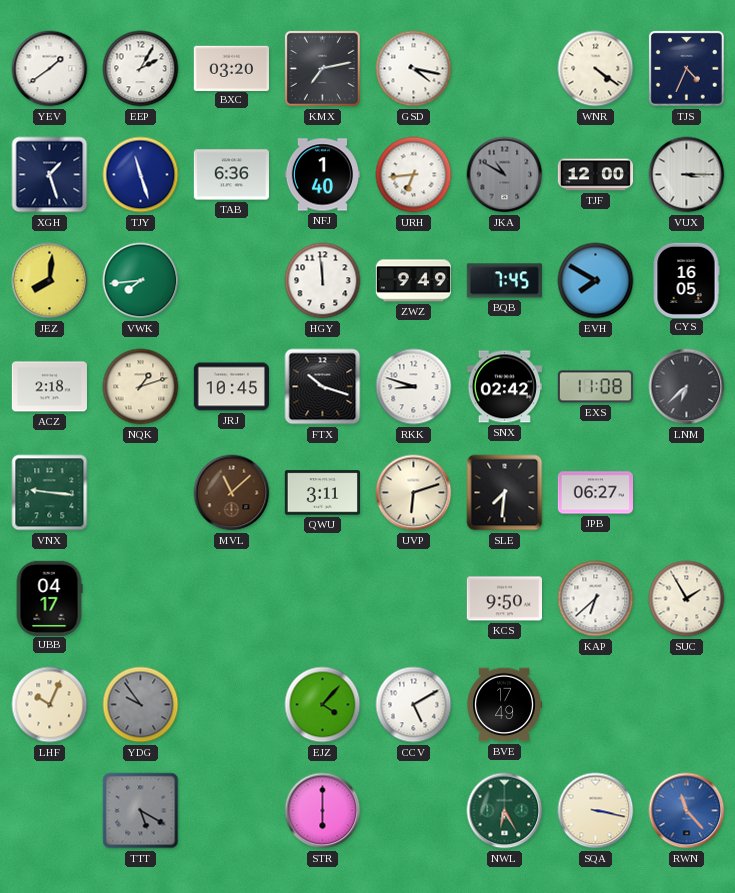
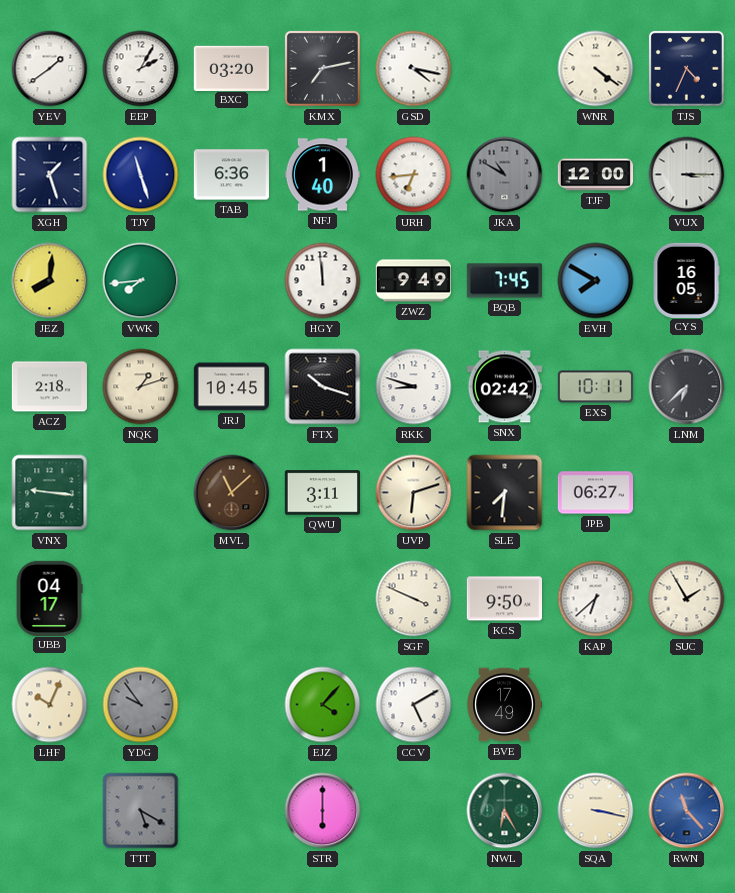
EXS: 11:08 -> 10:11
SGF: none -> 3:49
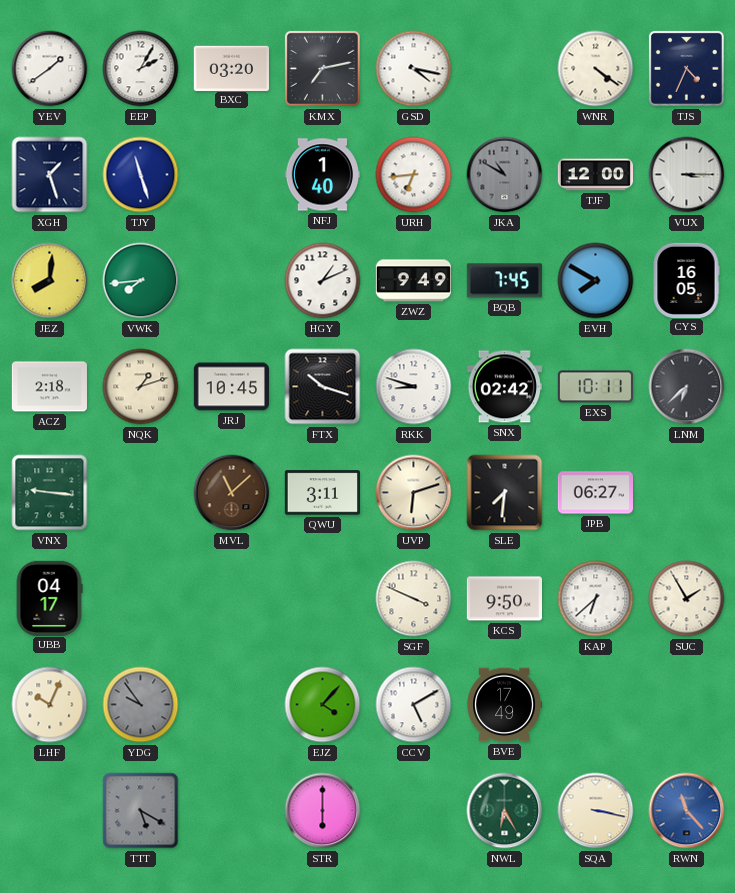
TAB: 6:36 -> none
HGY: 11:59 -> 1:11
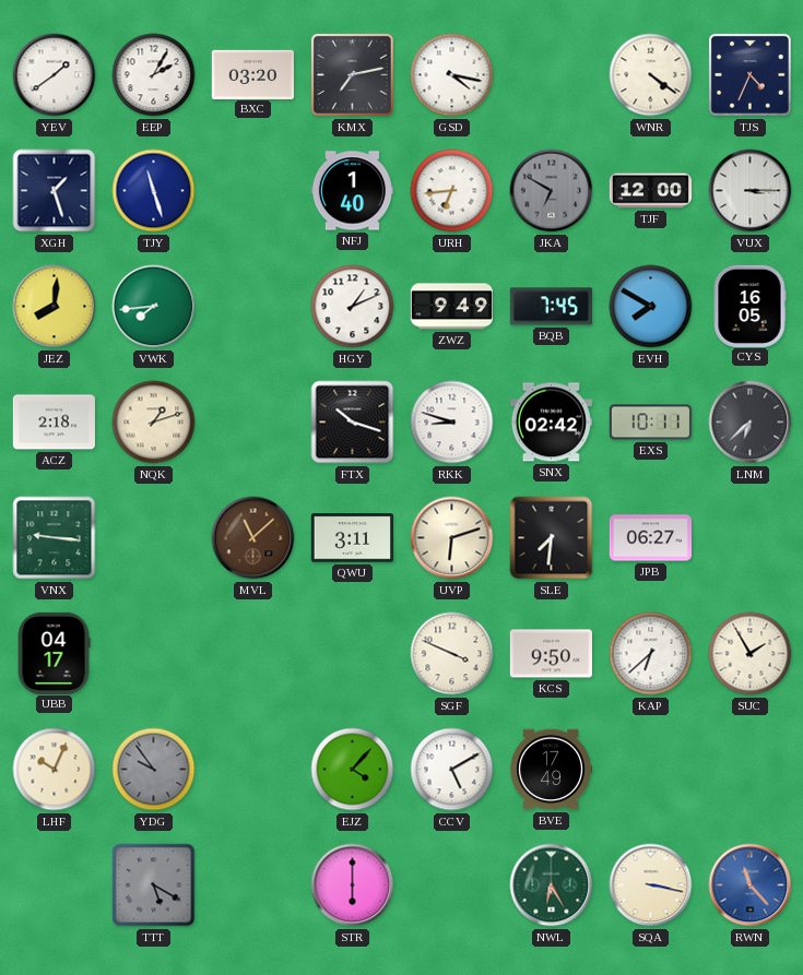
JKA: 10:50 -> 6:50
JRJ: 10:45 -> none
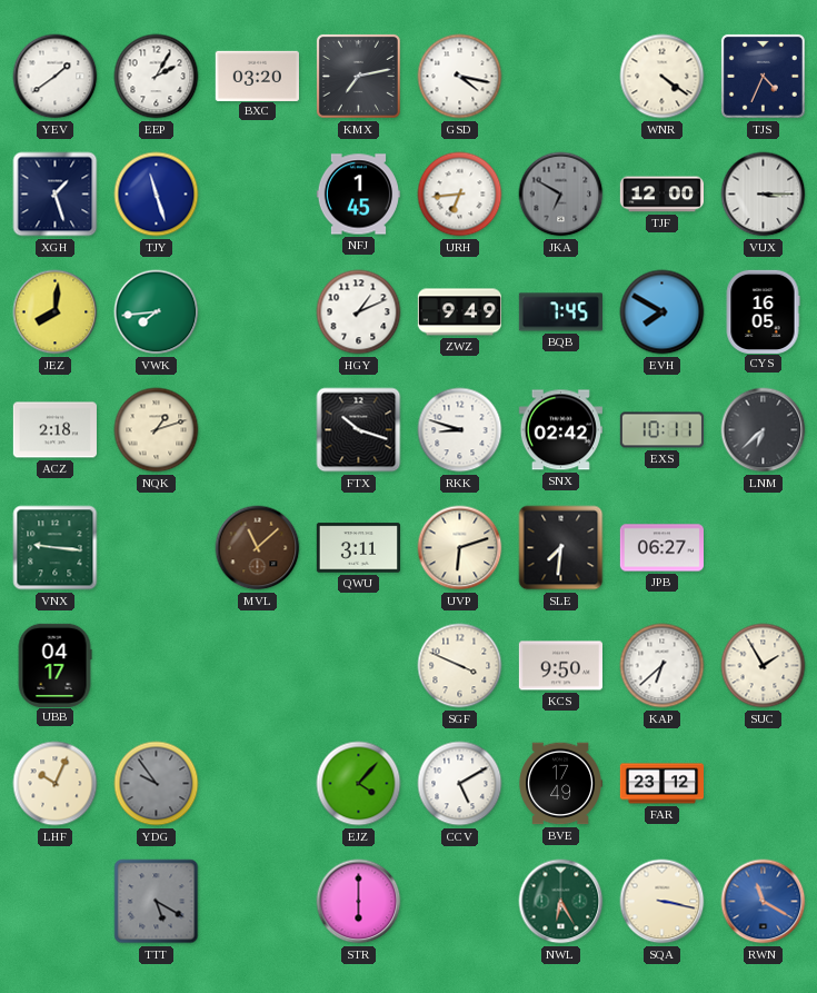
NFJ: 1:40 -> 1:45
FAR: none -> 23:12
RWN: 11:23 -> 11:20
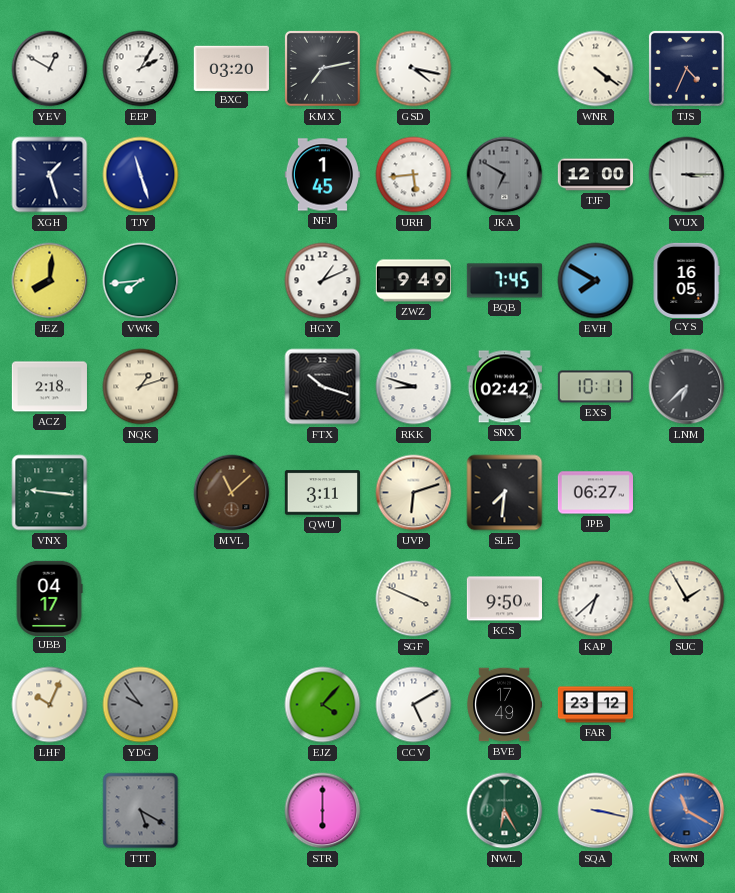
YEV: 1:39 -> 12:50
URH: 6:44 -> 5:44
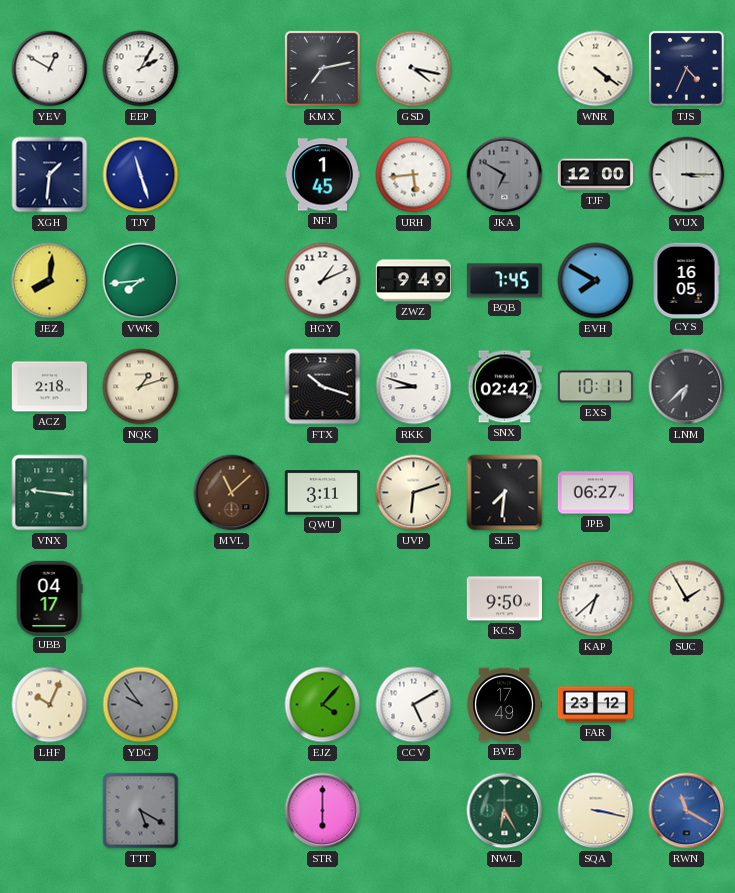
BXC: 03:20 -> none
XGH: 1:27 -> 1:31
SGF: 3:49 -> none
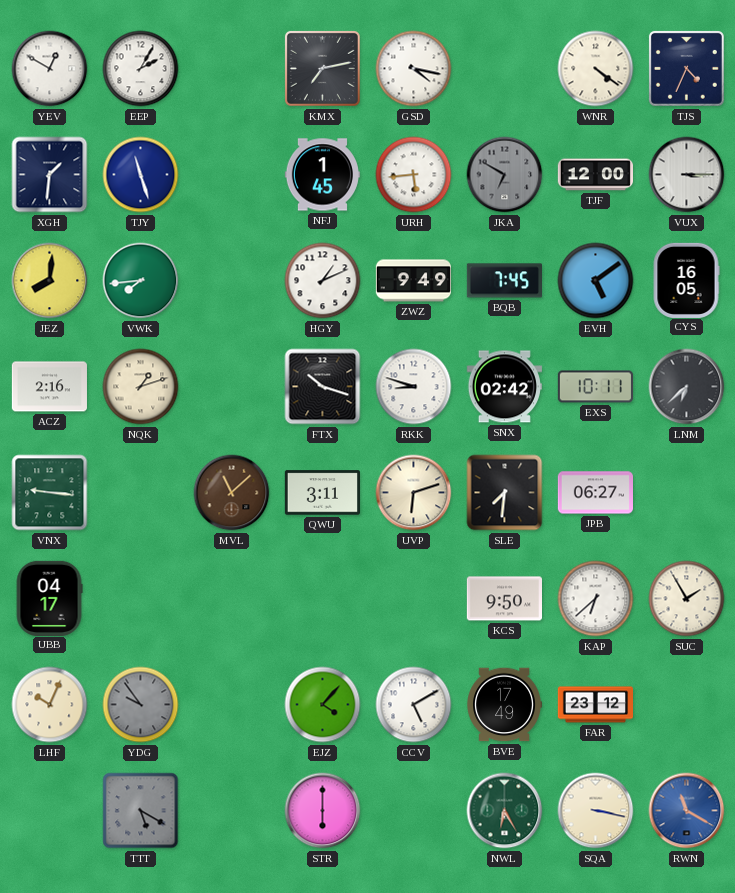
EVH: 7:50 -> 5:09
ACZ: 2:18 -> 2:16
